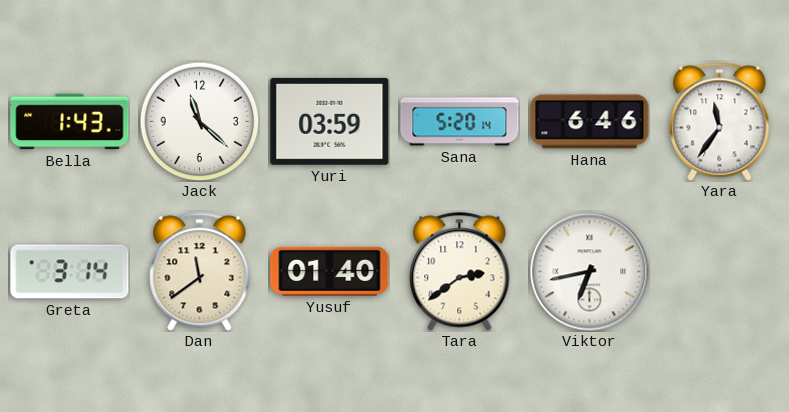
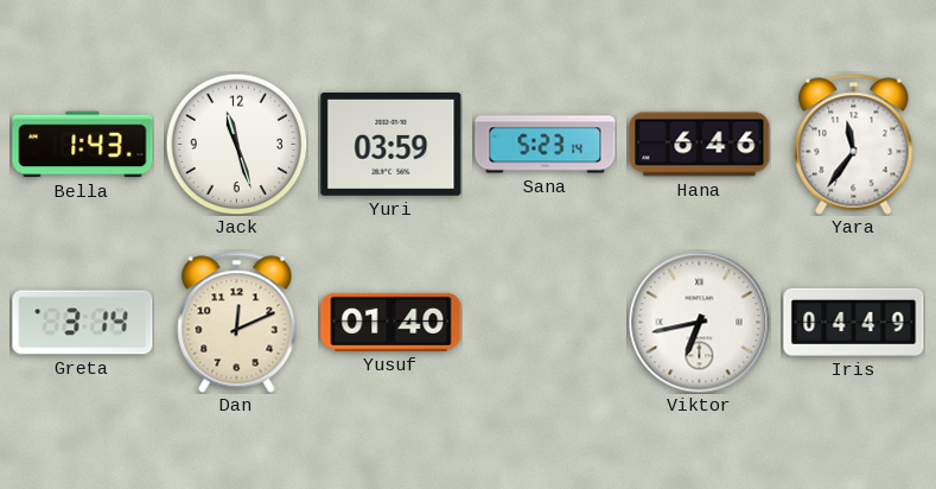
Jack: 11:22 -> 11:27
Sana: 5:20 -> 5:23
Dan: 11:39 -> 12:11
Tara: 2:39 -> none
Iris: none -> 04:49
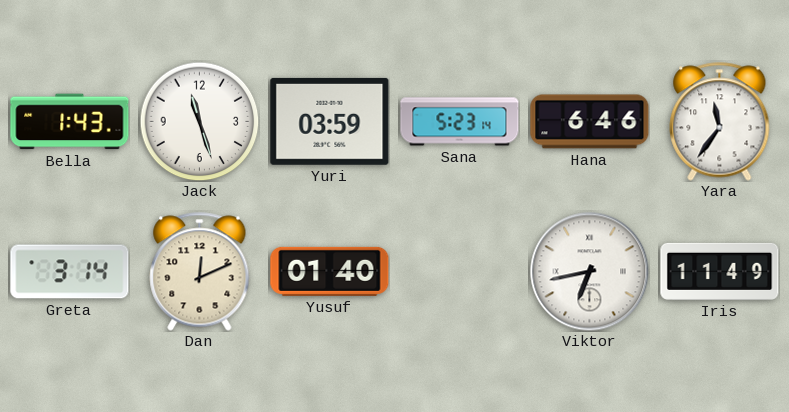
Iris: 04:49 -> 11:49
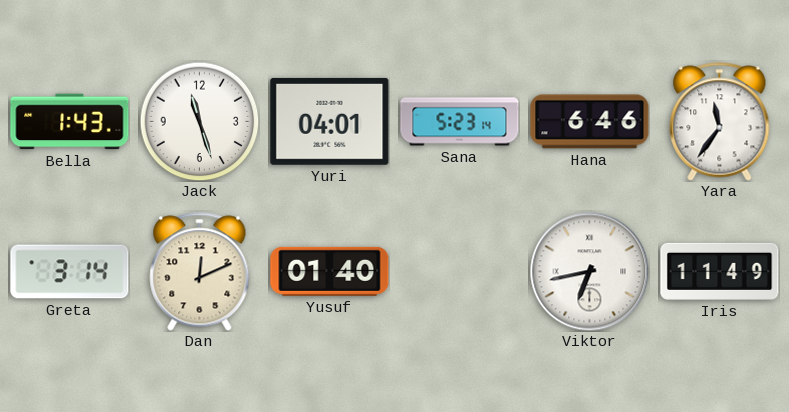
Yuri: 03:59 -> 04:01
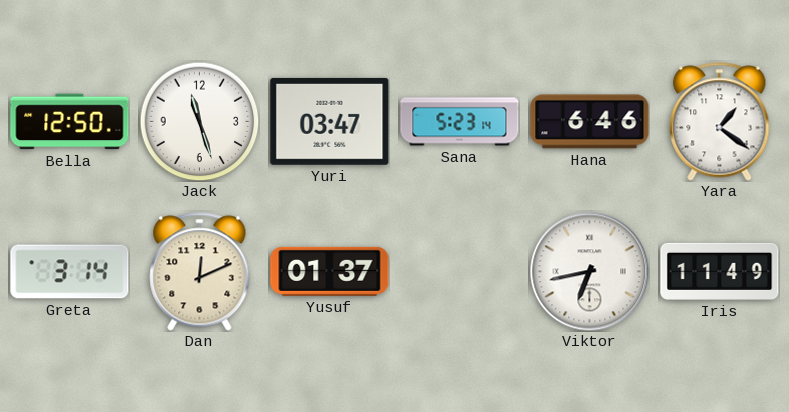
Bella: 1:43 -> 12:50
Yuri: 04:01 -> 03:47
Yara: 11:36 -> 1:21
Yusuf: 01:40 -> 01:37
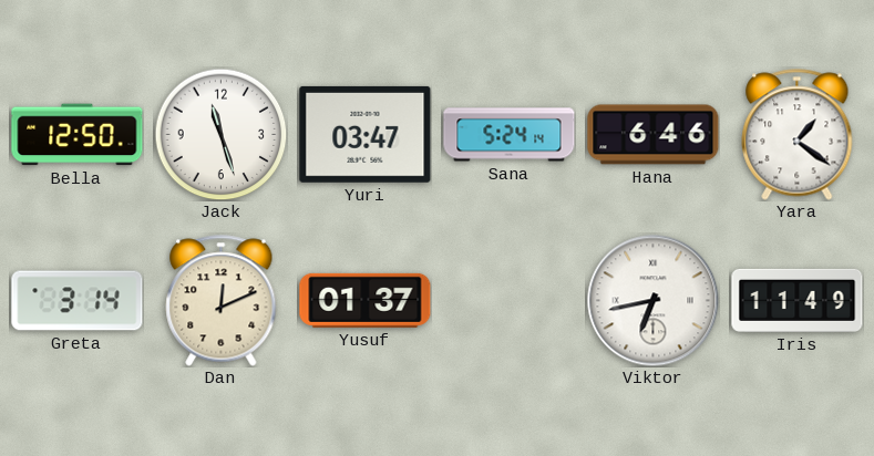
Sana: 5:23 -> 5:24
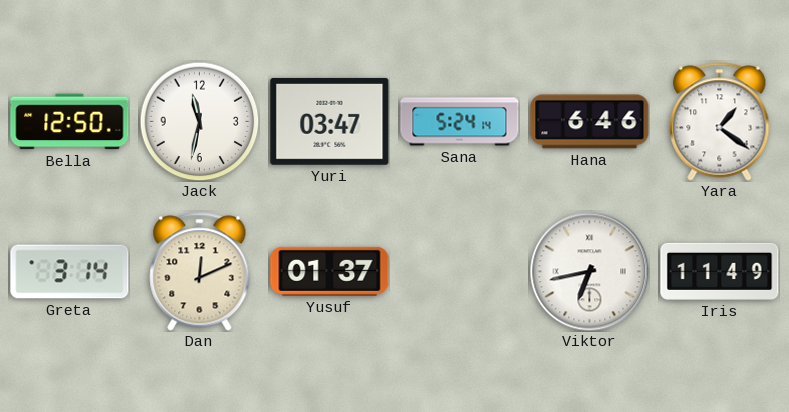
Jack: 11:27 -> 11:32
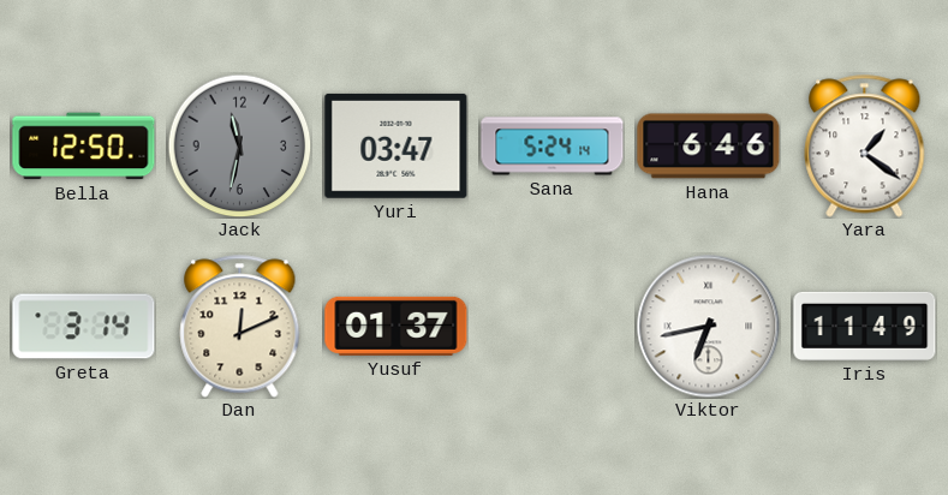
Jack dial: white -> grey
